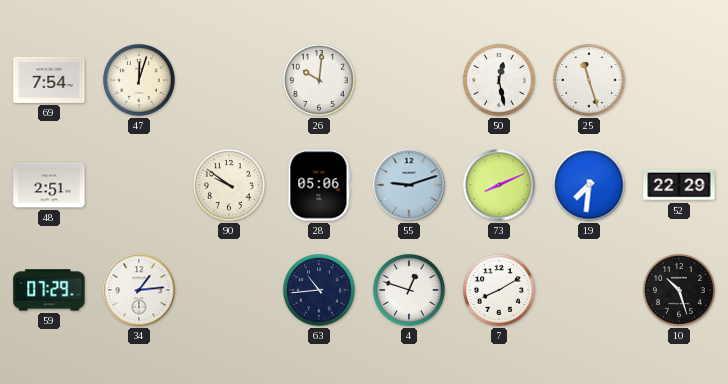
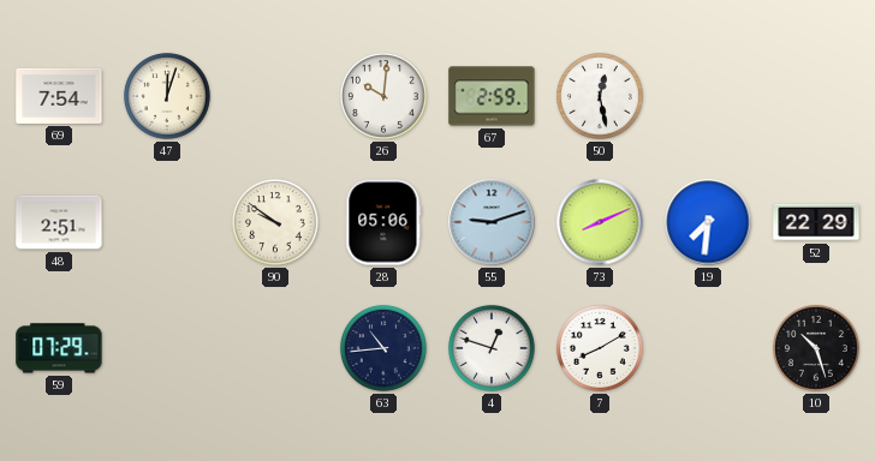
67: none -> 2:59
25: 11:27 -> none
34: 1:14 -> none
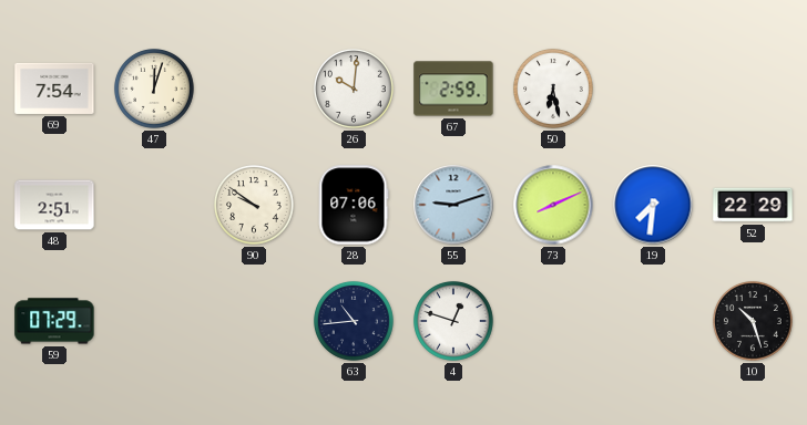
50: 12:28 -> 6:28
28: 05:06 -> 07:06
7: 8:10 -> none
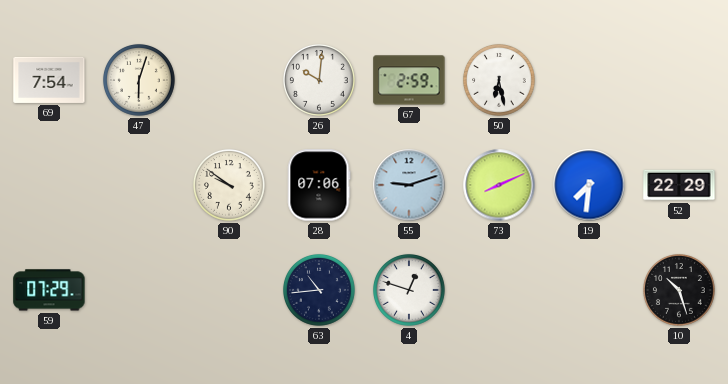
47: 12:03 -> 6:03
48: 2:51 -> none
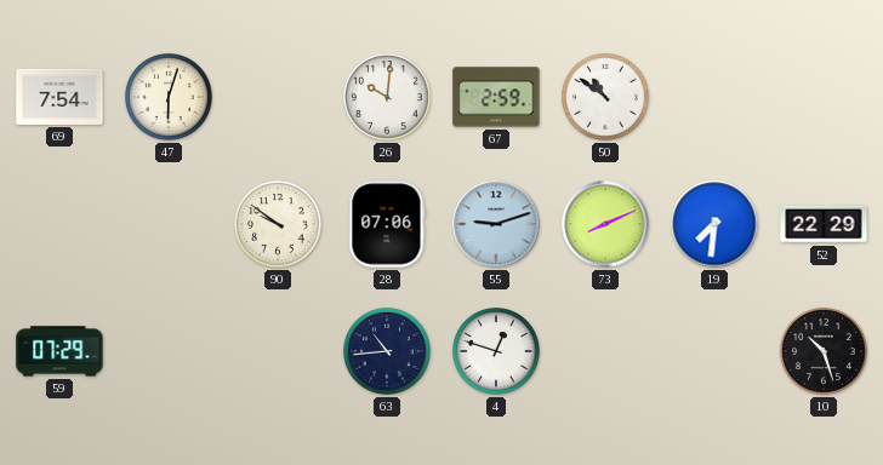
50: 6:28 -> 10:51
